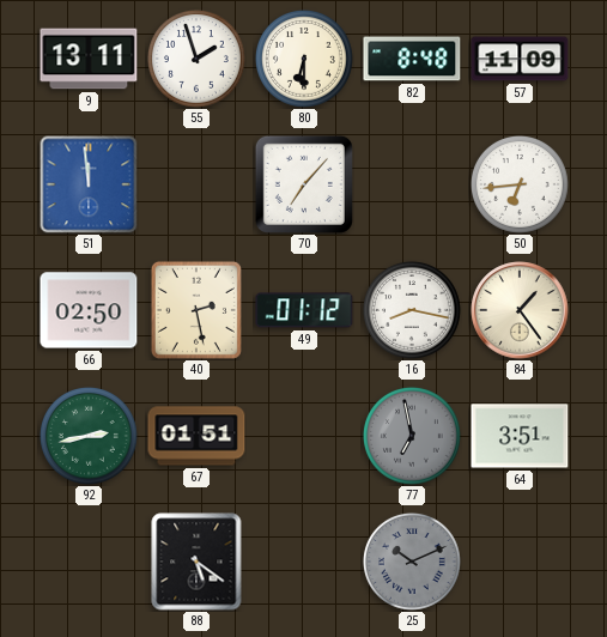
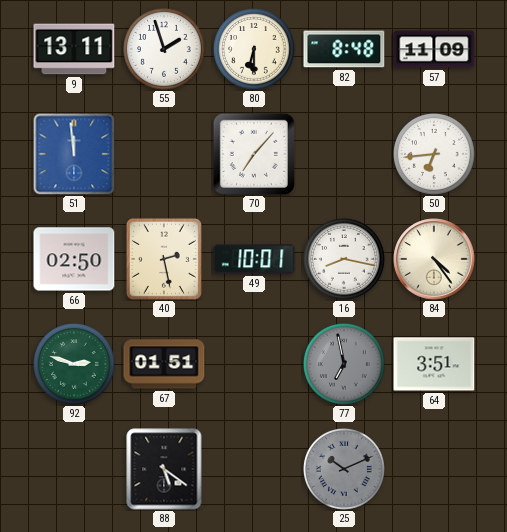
49: 01:12 -> 10:01
84: 1:24 -> 4:24
92: 2:43 -> 2:48
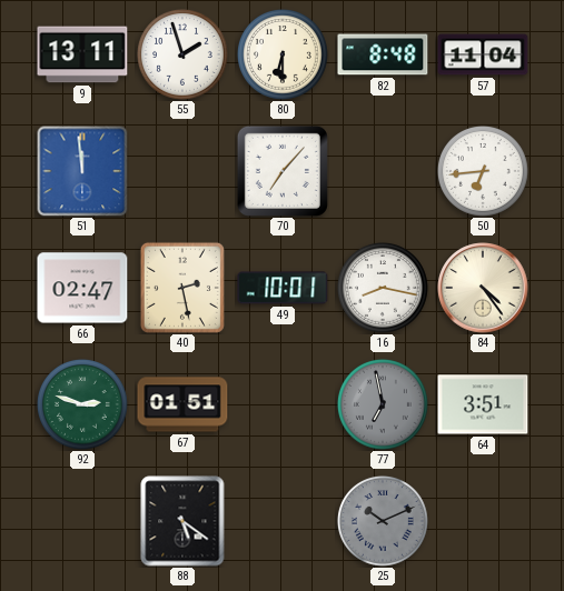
57: 11:09 -> 11:04
66: 02:50 -> 02:47
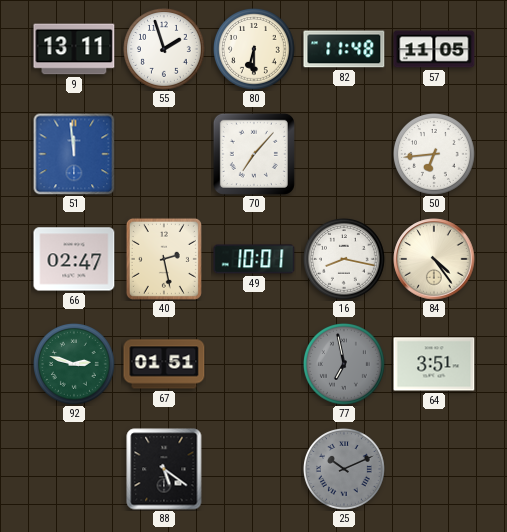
82: 8:48 -> 11:48
57: 11:04 -> 11:05
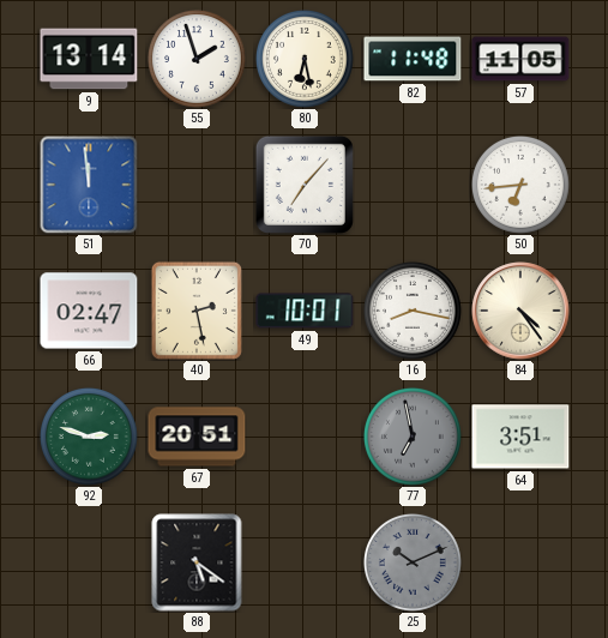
9: 13:11 -> 13:14
80: 6:30 -> 6:28
67: 01:51 -> 20:51
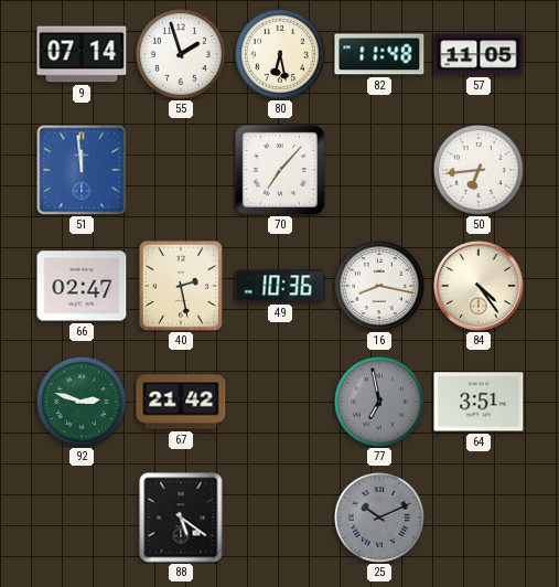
9: 13:14 -> 07:14
49: 10:01 -> 10:36
67: 20:51 -> 21:42
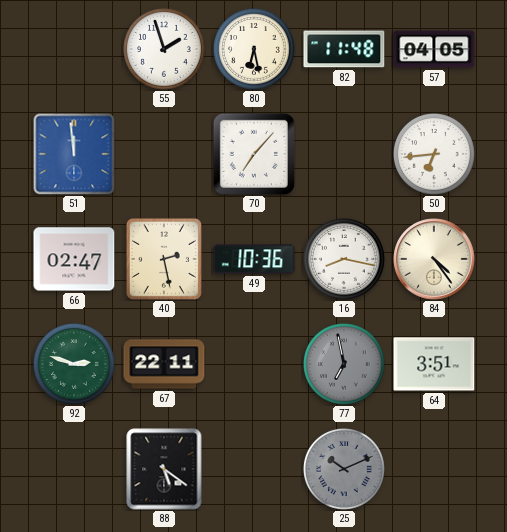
9: 07:14 -> none
57: 11:05 -> 04:05
67: 21:42 -> 22:11
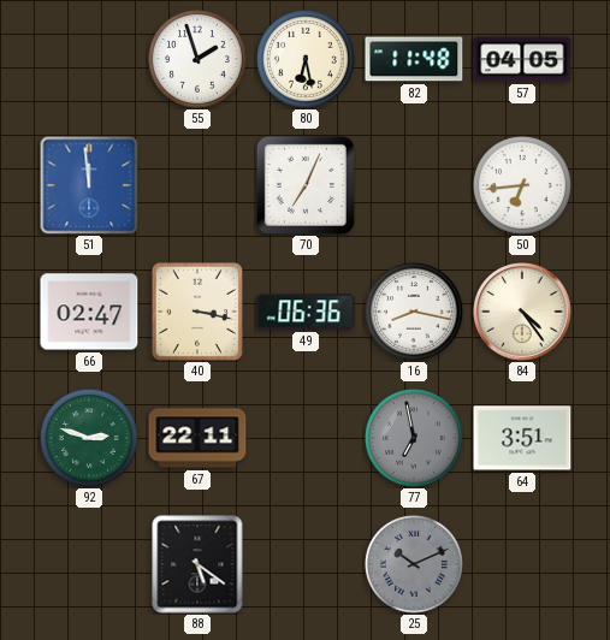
70: 7:07 -> 7:04
40: 2:28 -> 3:17
49: 10:36 -> 06:36
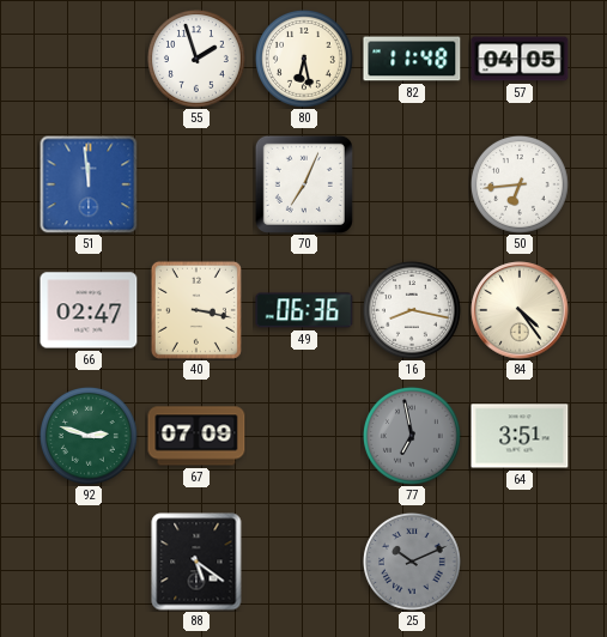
67: 22:11 -> 07:09
